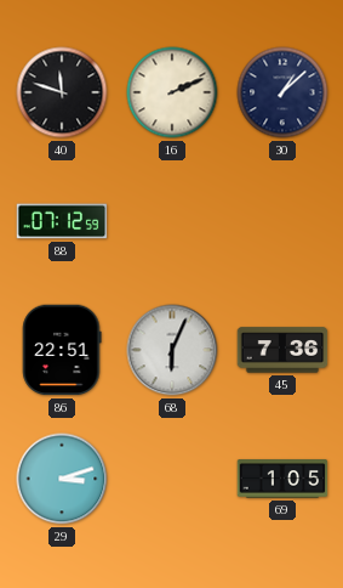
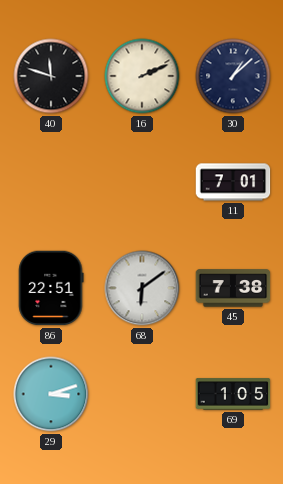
88: 07:12 -> none
11: none -> 7:01
68: 6:04 -> 6:09
45: 7:36 -> 7:38
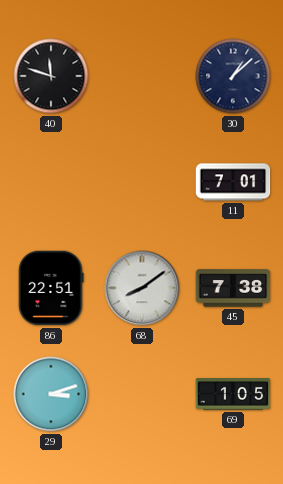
16: 2:11 -> none
68: 6:09 -> 8:09
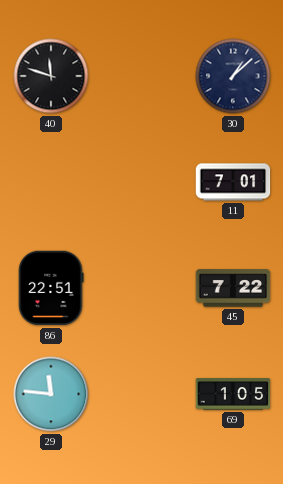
68: 8:09 -> none
45: 7:38 -> 7:22
29: 3:12 -> 11:46
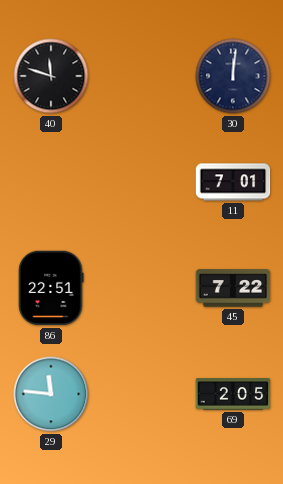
30: 1:08 -> 12:01
69: 1:05 -> 2:05
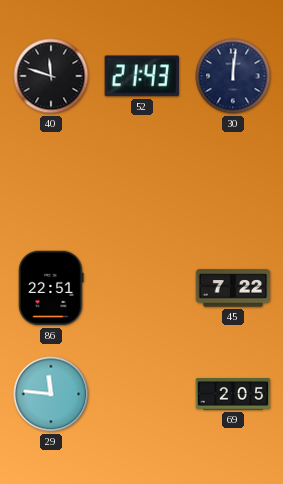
52: none -> 21:43
11: 7:01 -> none
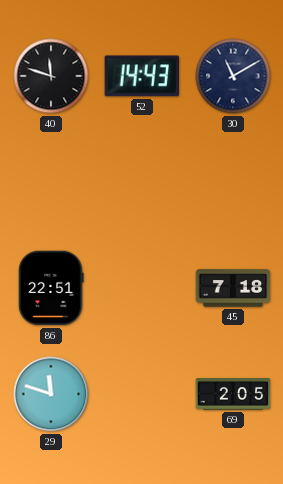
52: 21:43 -> 14:43
30: 12:01 -> 11:10
45: 7:22 -> 7:18
29: 11:46 -> 11:48
